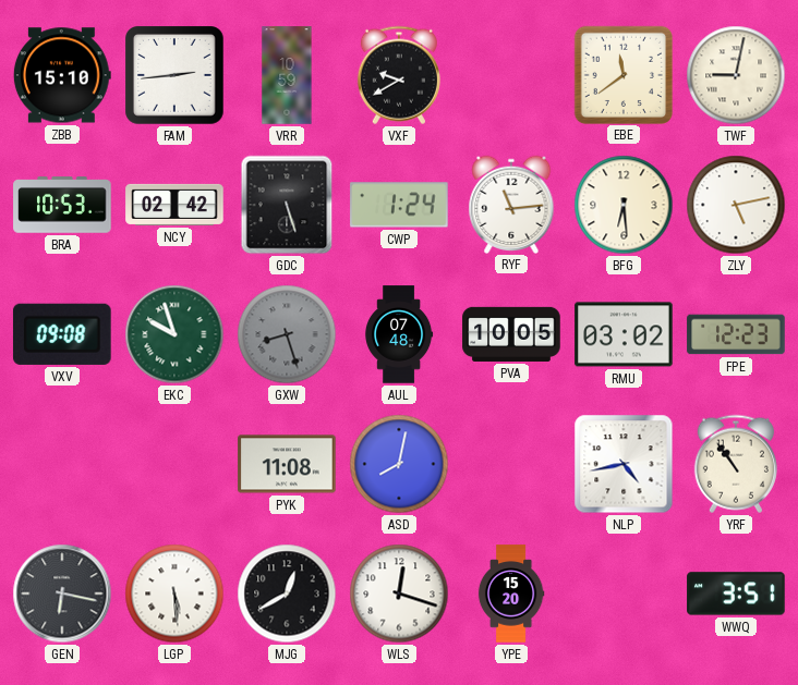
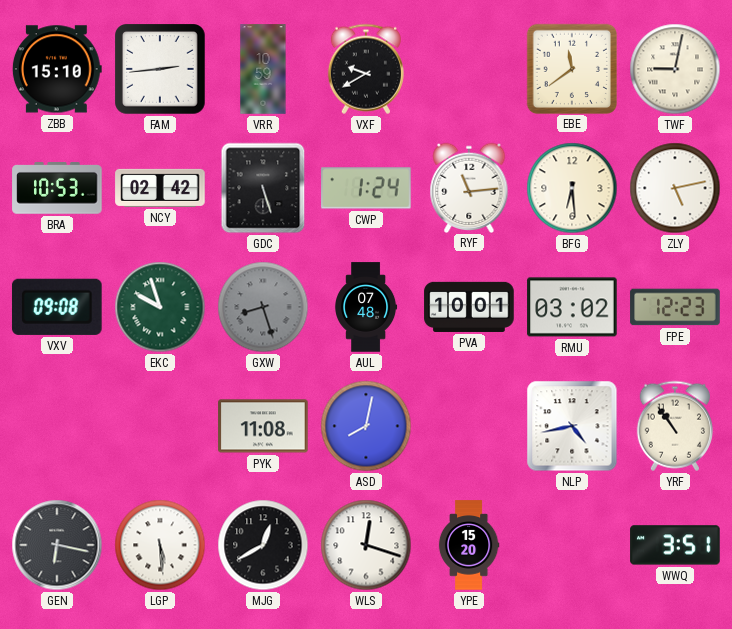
PVA: 10:05 -> 10:01
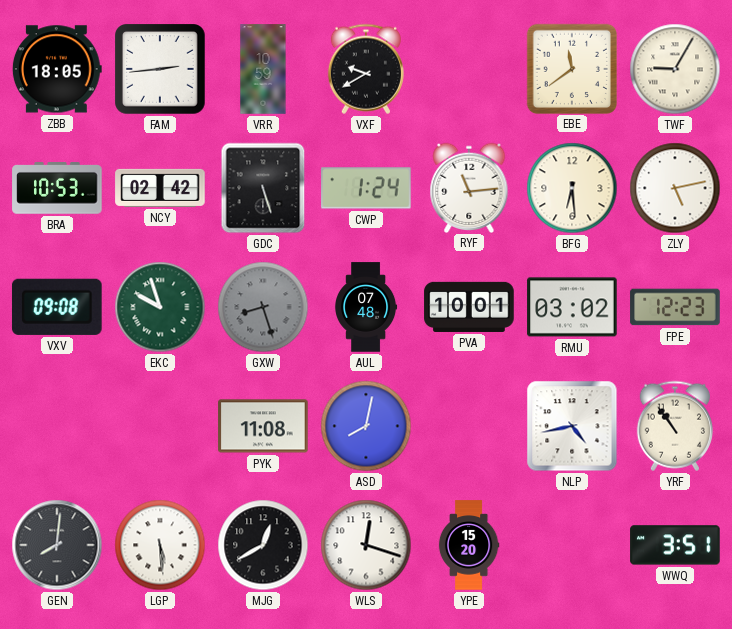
ZBB: 15:10 -> 18:05
TWF: 9:02 -> 9:05
GEN: 6:17 -> 8:01
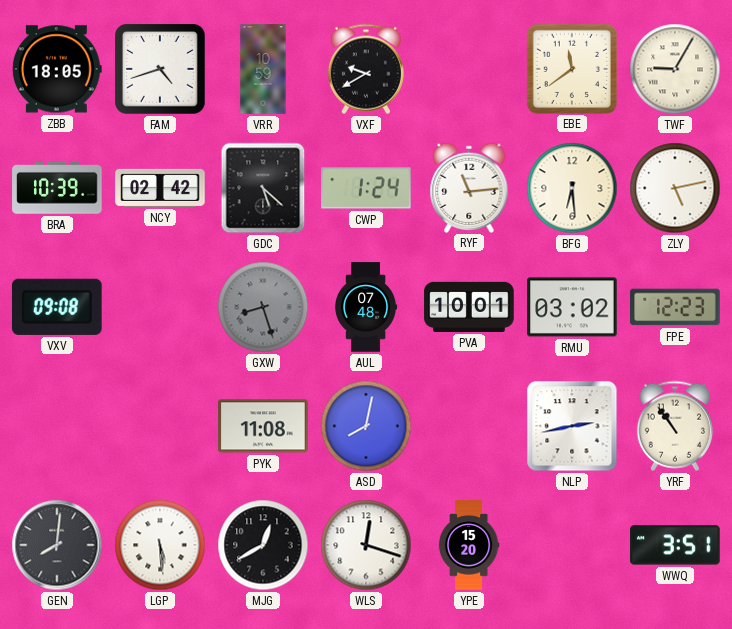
FAM: 2:44 -> 4:42
BRA: 10:53 -> 10:39
GDC: 5:27 -> 5:22
EKC: 9:57 -> none
NLP: 4:43 -> 2:43
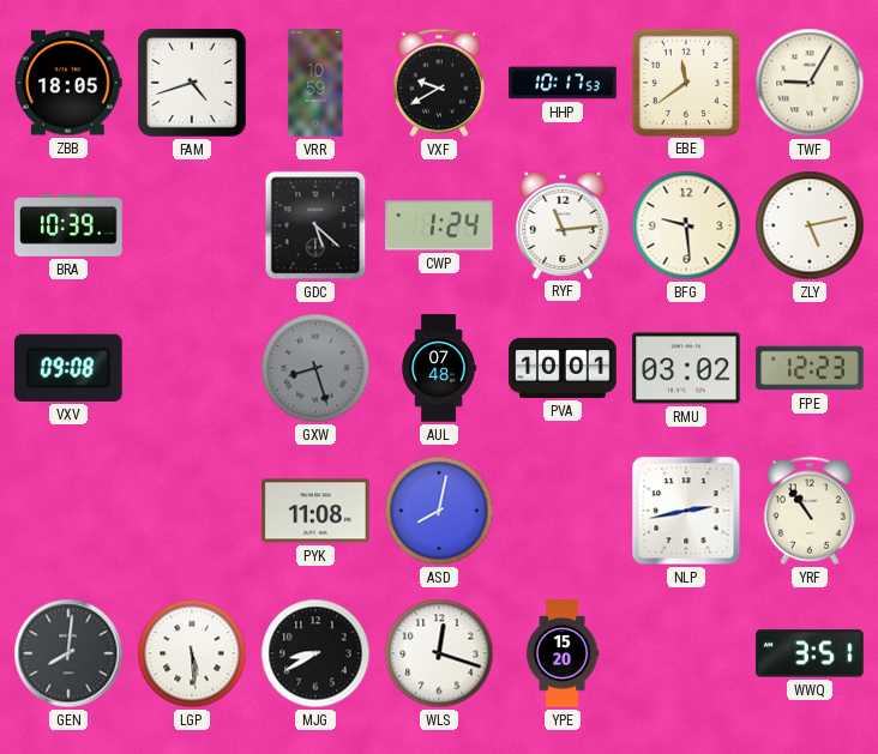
HHP: none -> 10:17
NCY: 02:42 -> none
BFG: 6:29 -> 9:29
MJG: 12:40 -> 8:40
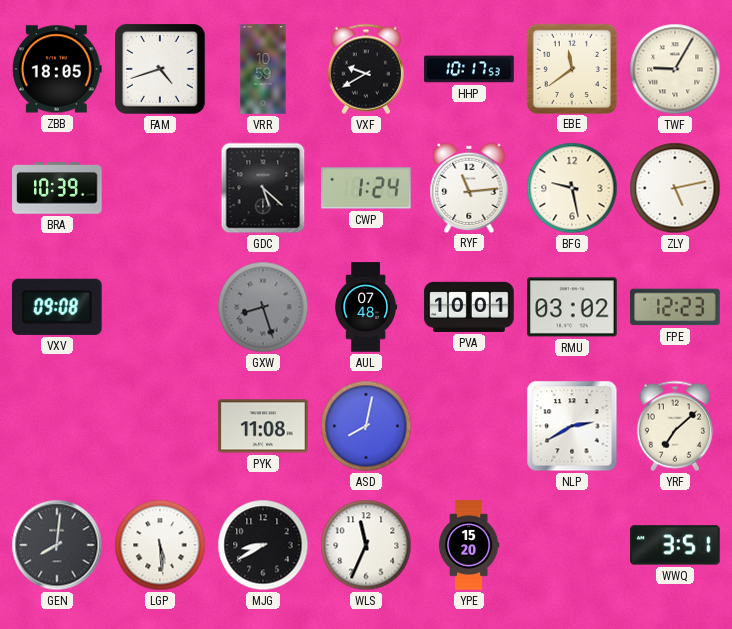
BFG: 9:29 -> 9:28
NLP: 2:43 -> 2:40
YRF: 10:54 -> 7:08
WLS: 12:18 -> 11:34
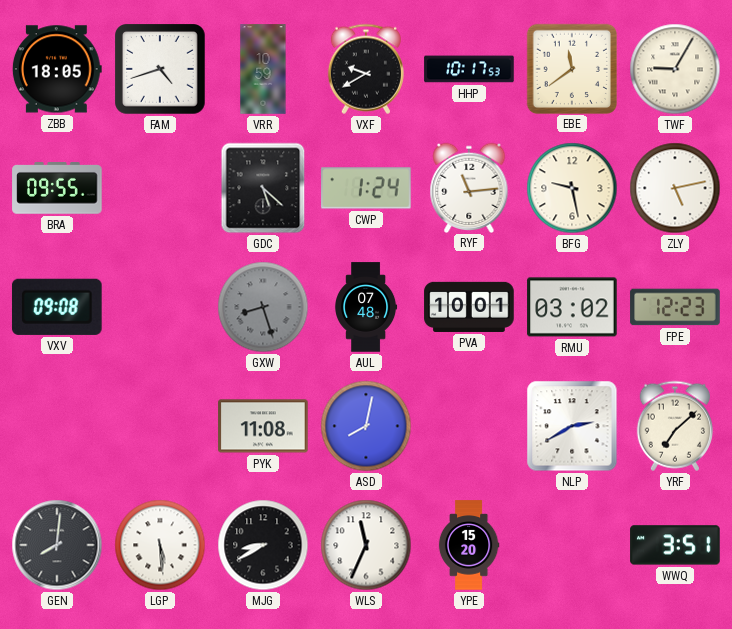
BRA: 10:39 -> 09:55
